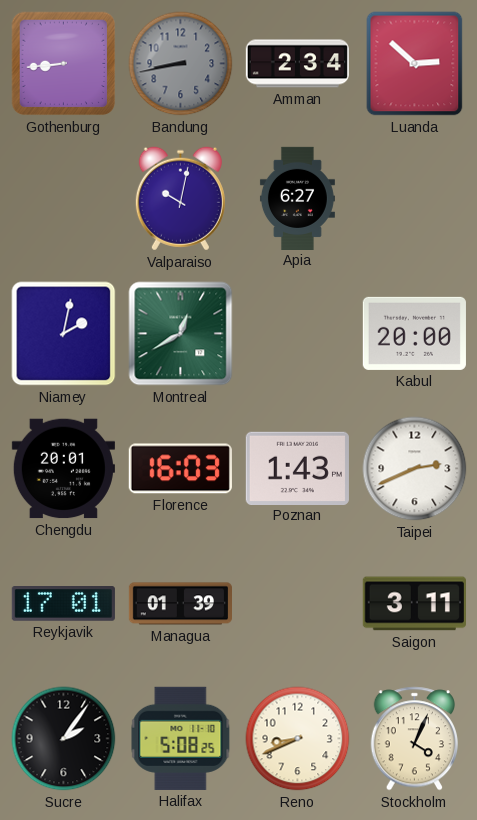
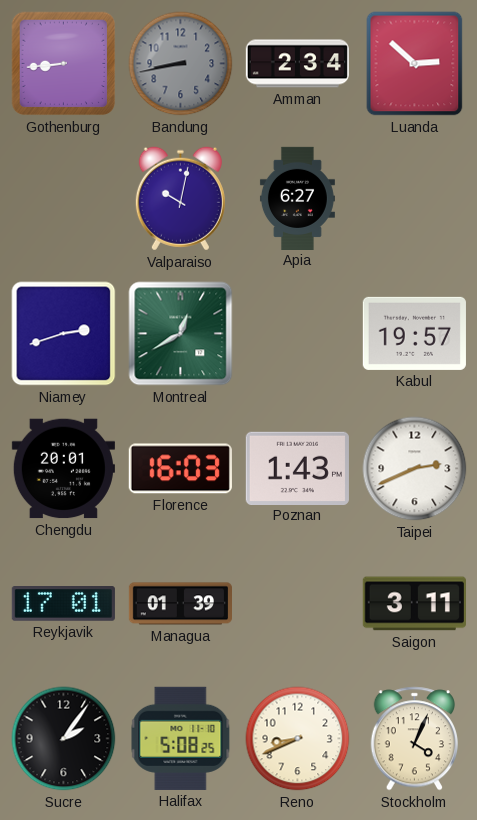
Niamey: 2:02 -> 2:42
Kabul: 20:00 -> 19:57
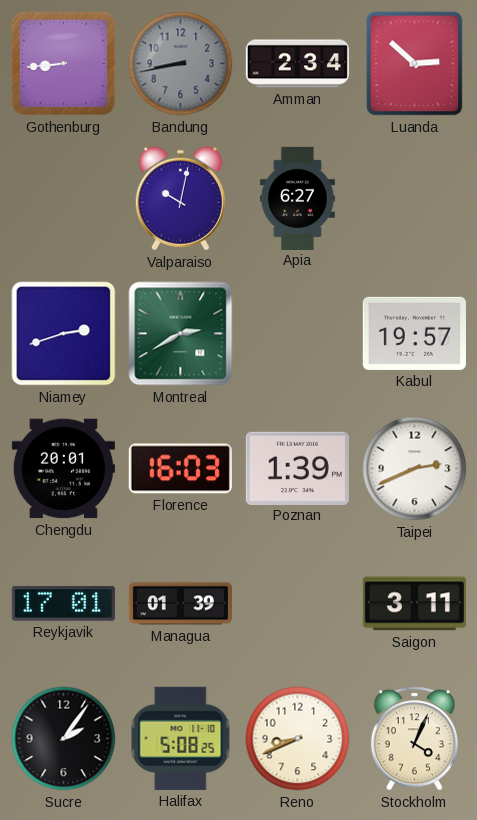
Montreal: 12:40 -> 2:40
Poznan: 1:43 -> 1:39
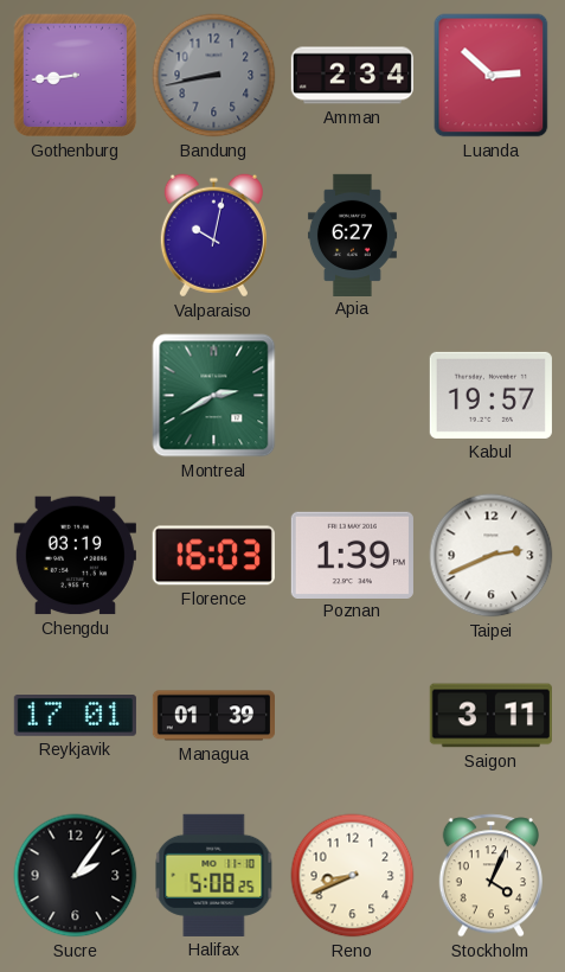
Niamey: 2:42 -> none
Chengdu: 20:01 -> 03:19
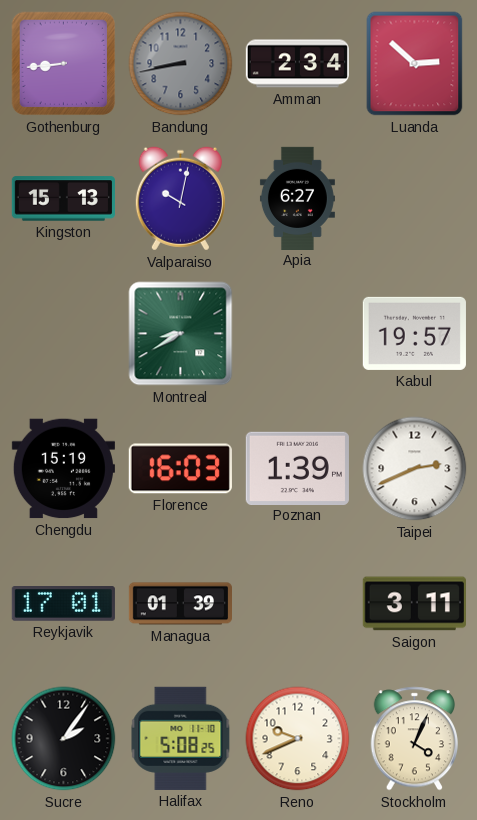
Kingston: none -> 15:13
Montreal: 2:40 -> 8:40
Chengdu: 03:19 -> 15:19
Reno: 8:41 -> 9:41
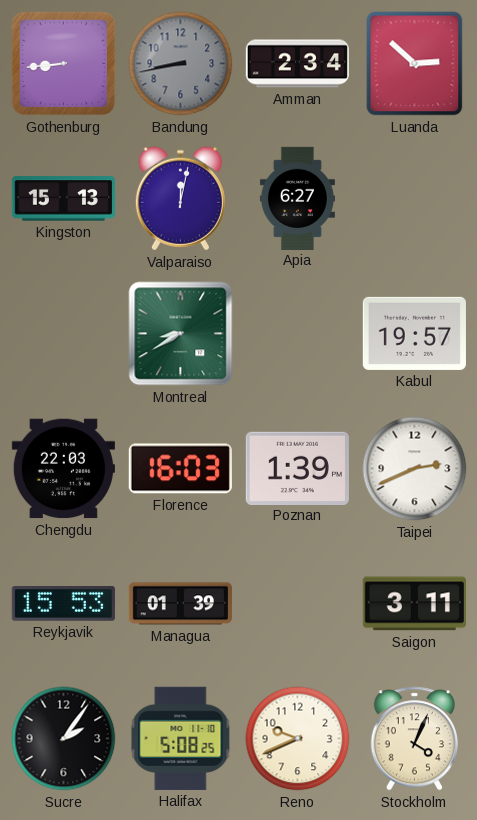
Valparaiso: 10:02 -> 12:02
Chengdu: 15:19 -> 22:03
Reykjavik: 17:01 -> 15:53
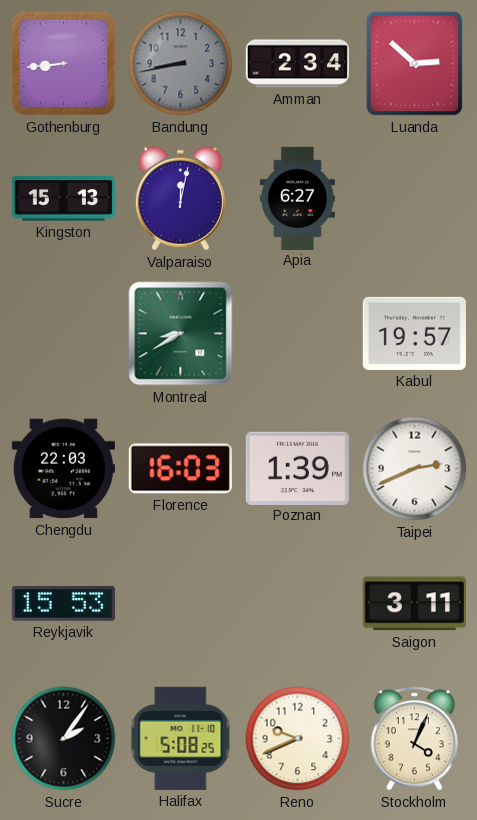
Managua: 01:39 -> none
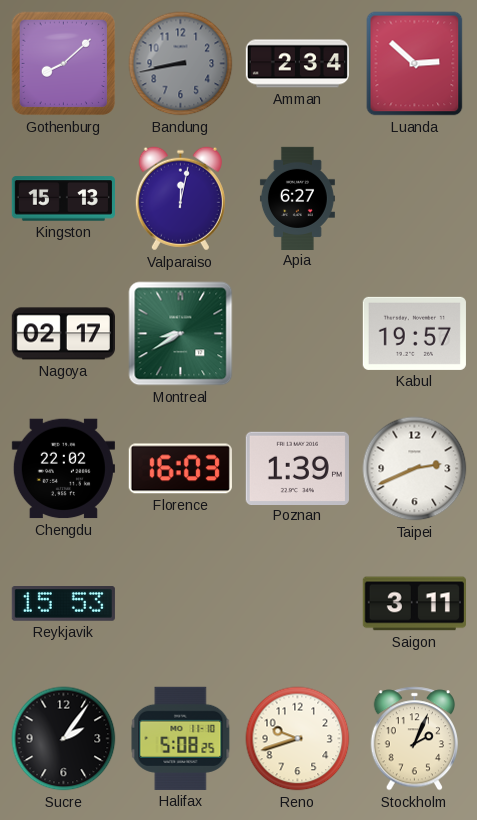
Gothenburg: 8:44 -> 8:08
Nagoya: none -> 02:17
Chengdu: 22:03 -> 22:02
Reno: 9:41 -> 9:42
Stockholm: 4:04 -> 2:04
